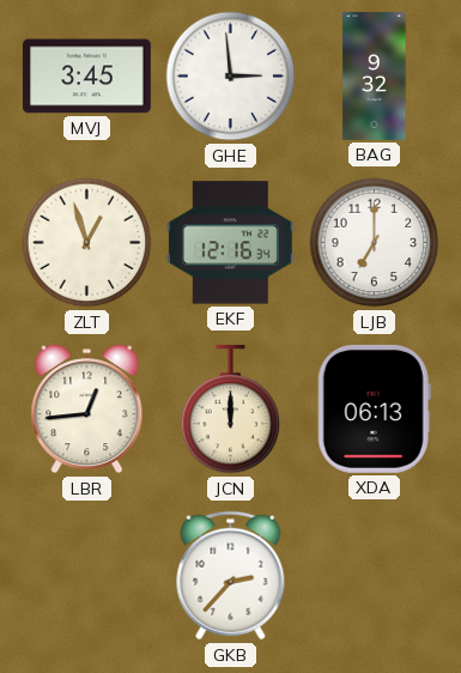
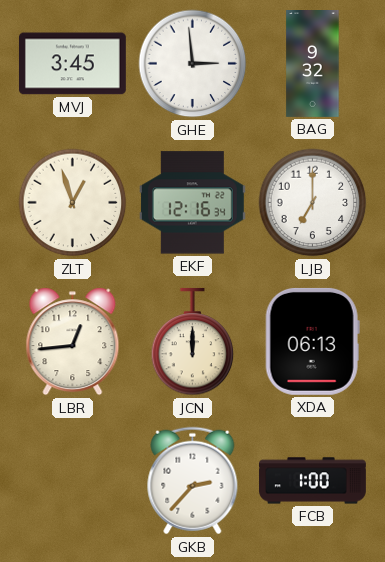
FCB: none -> 1:00
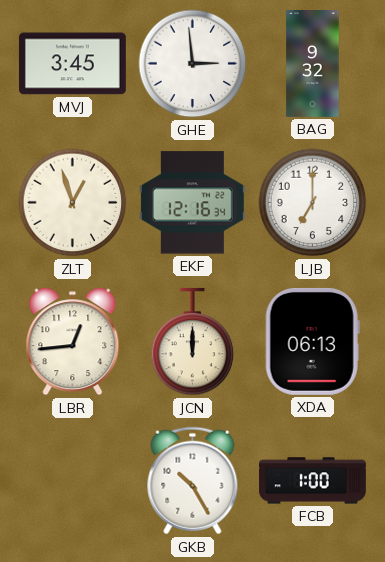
GKB: 2:37 -> 10:25
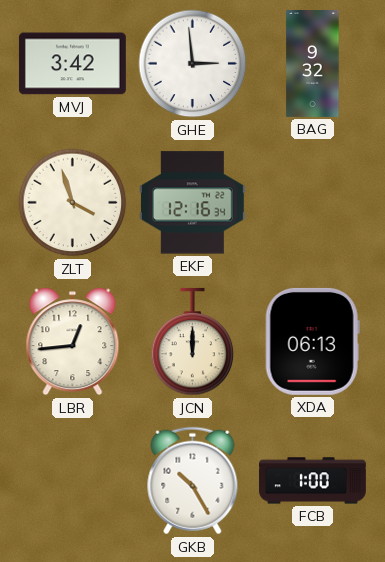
MVJ: 3:45 -> 3:42
ZLT: 12:57 -> 3:57
LJB: 7:00 -> none
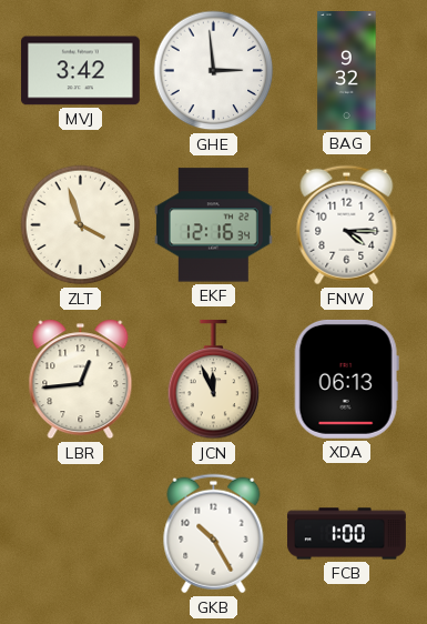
FNW: none -> 4:15
JCN: 12:00 -> 11:56
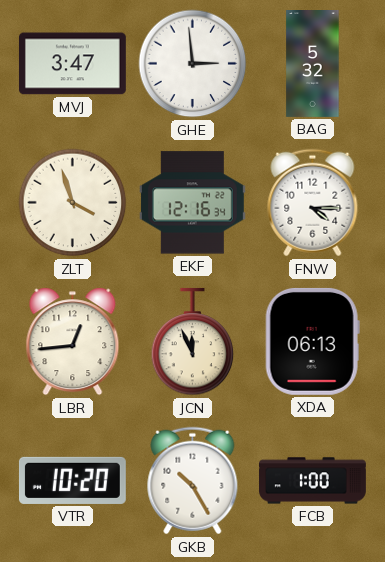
MVJ: 3:42 -> 3:47
BAG: 9:32 -> 5:32
VTR: none -> 10:20
